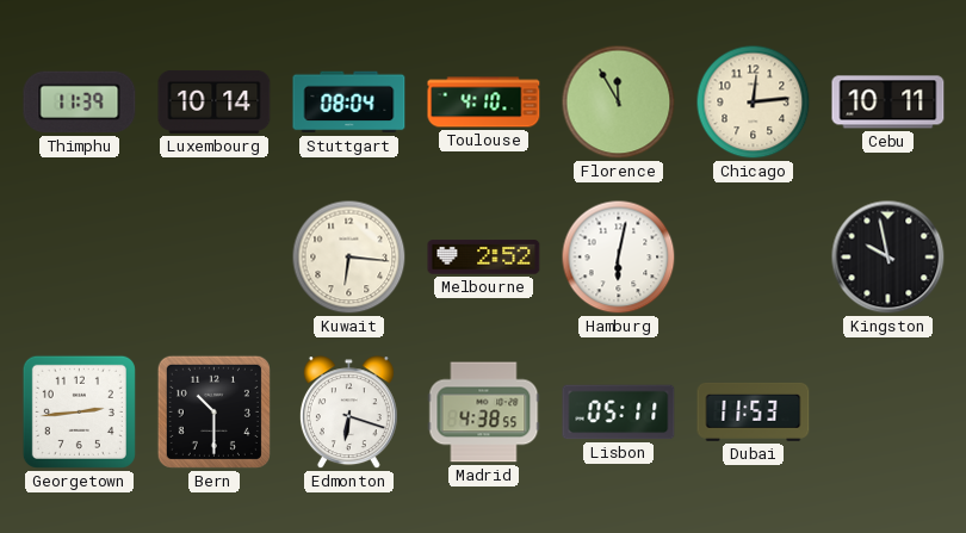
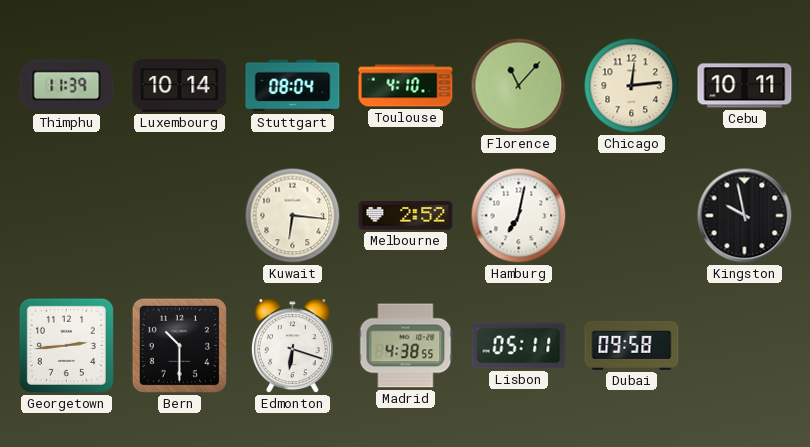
Florence: 11:55 -> 11:07
Hamburg: 6:02 -> 7:02
Dubai: 11:53 -> 09:58
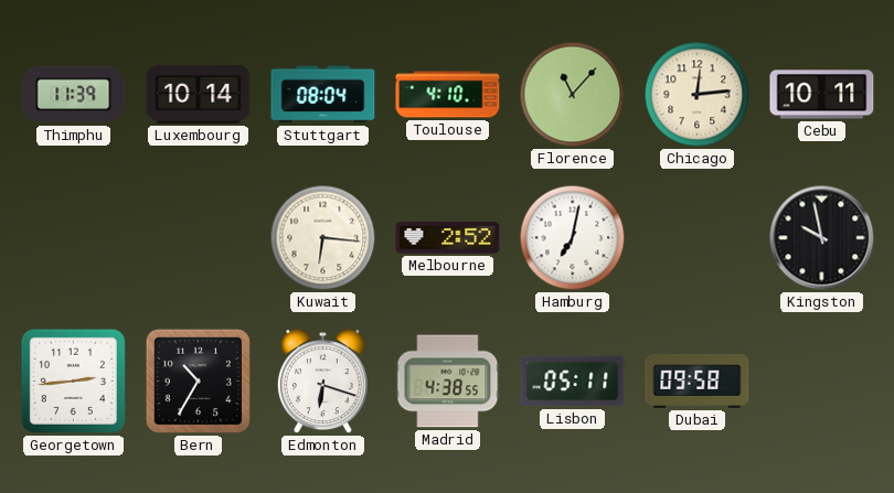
Bern: 10:30 -> 10:35
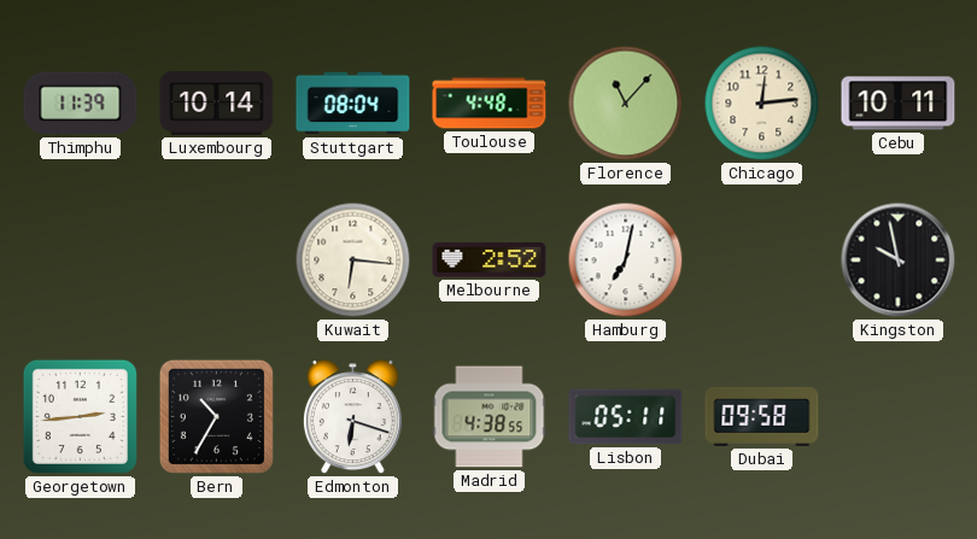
Toulouse: 4:10 -> 4:48
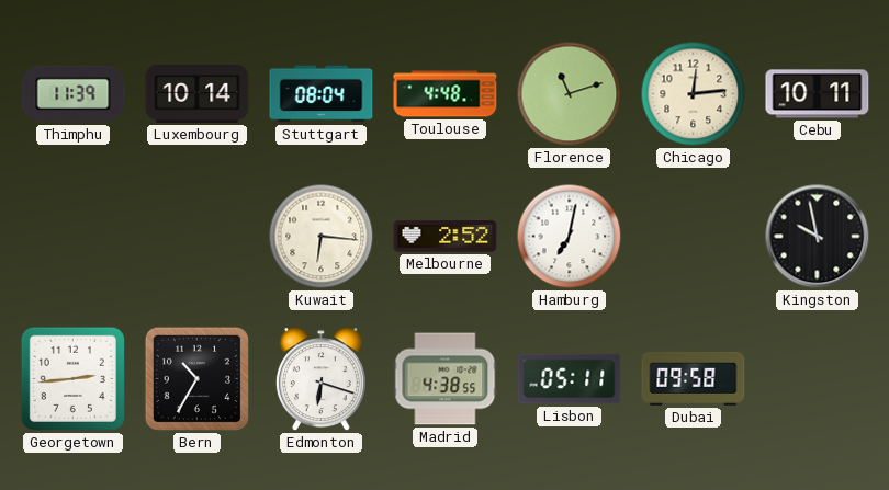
Florence: 11:07 -> 11:12
